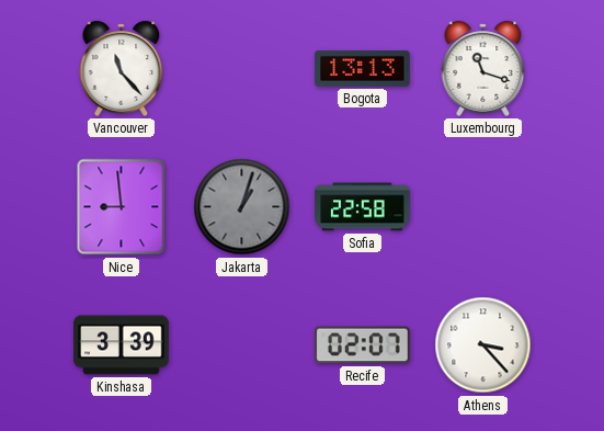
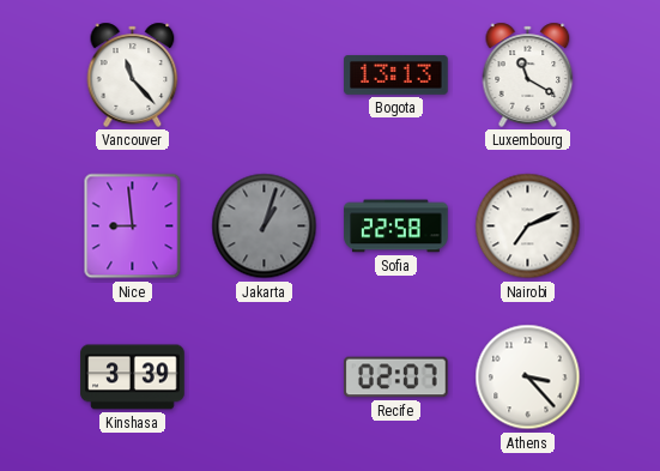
Luxembourg: 11:18 -> 11:20
Nairobi: none -> 7:11
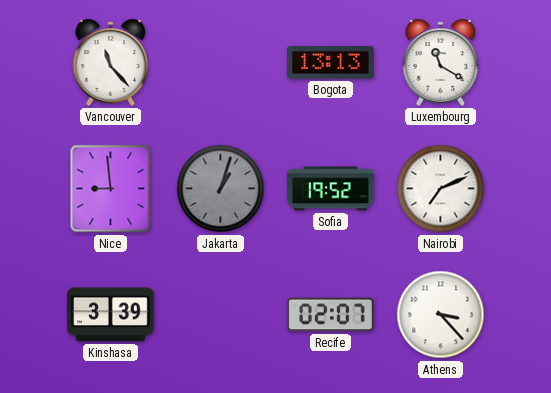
Sofia: 22:58 -> 19:52
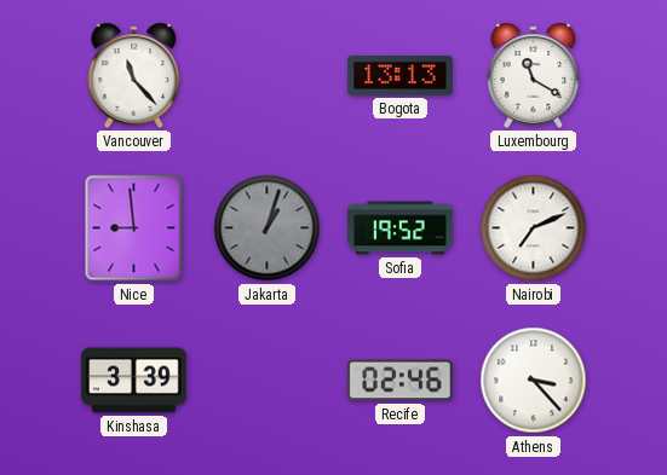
Recife: 02:07 -> 02:46
